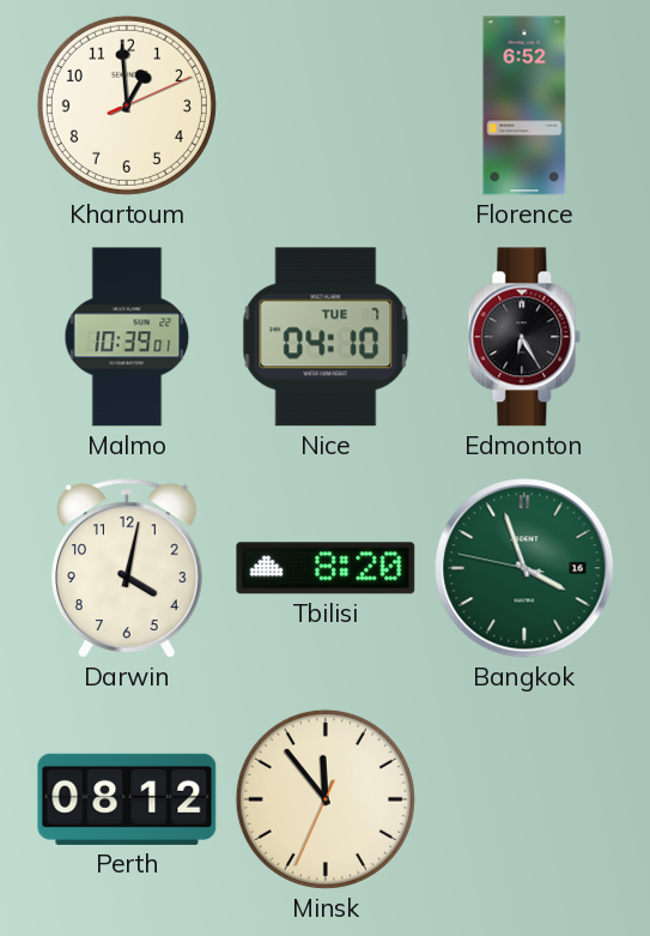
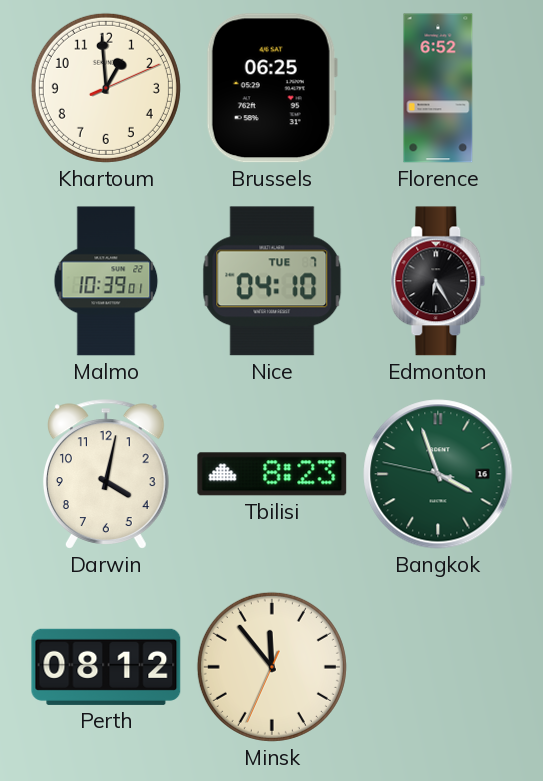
Brussels: none -> 06:25
Tbilisi: 8:20 -> 8:23
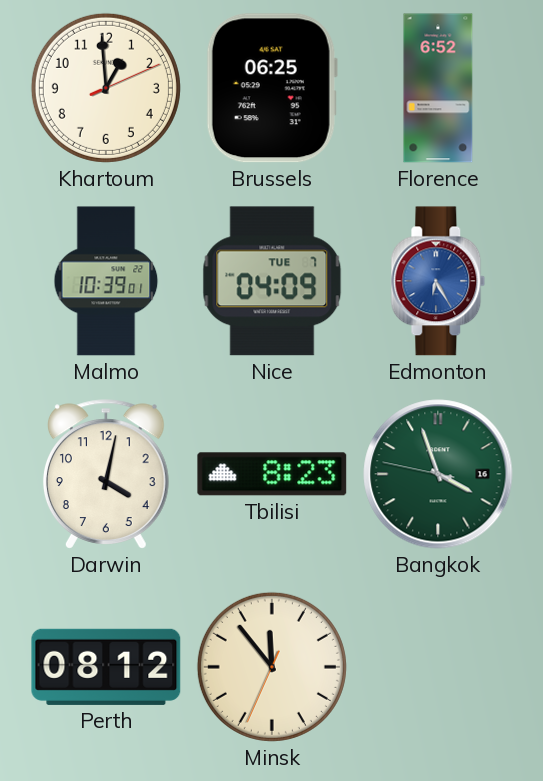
Nice: 04:10 -> 04:09
Edmonton dial: black -> blue
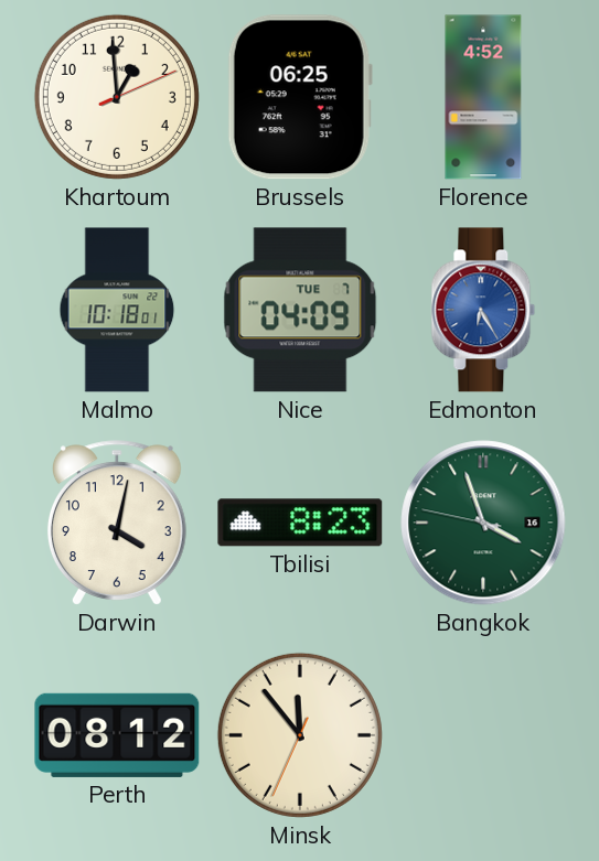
Florence: 6:52 -> 4:52
Malmo: 10:39 -> 10:18
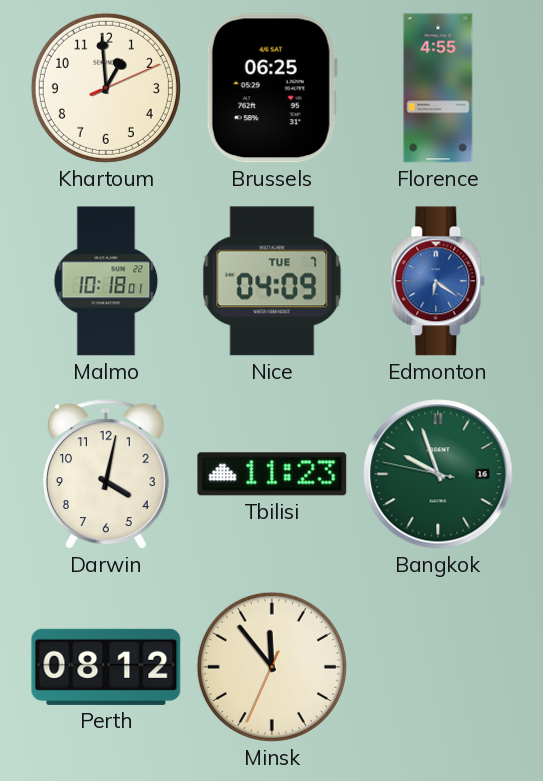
Florence: 4:52 -> 4:55
Edmonton: 6:25 -> 6:21
Tbilisi: 8:23 -> 11:23
Bangkok: 3:56 -> 9:56
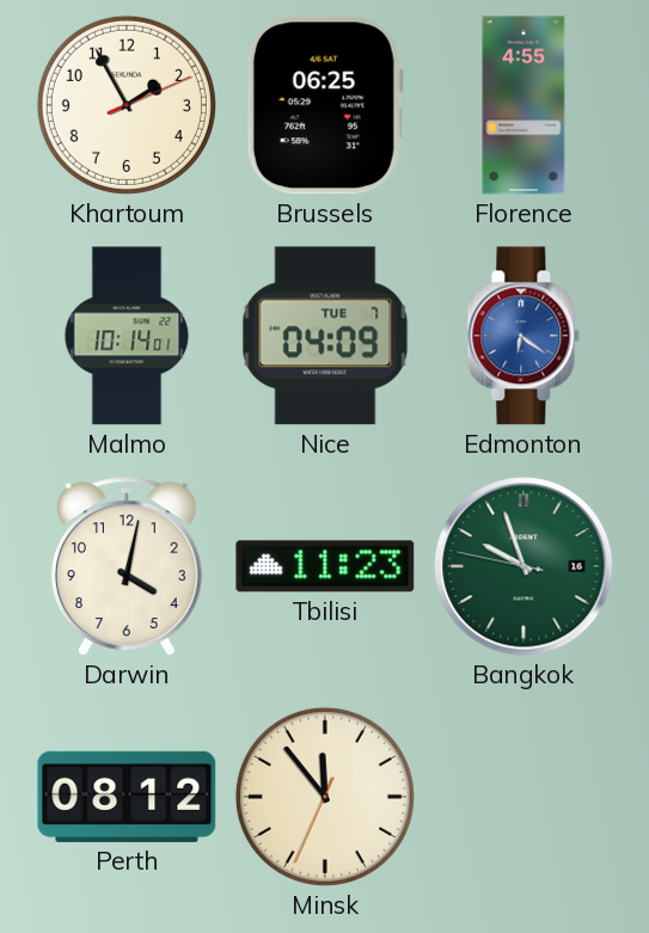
Khartoum: 12:59 -> 1:55
Malmo: 10:18 -> 10:14
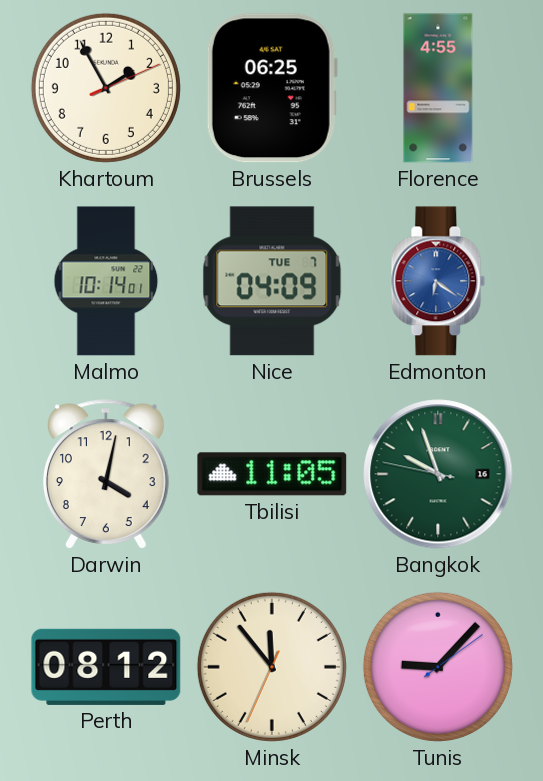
Tbilisi: 11:23 -> 11:05
Tunis: none -> 9:07
